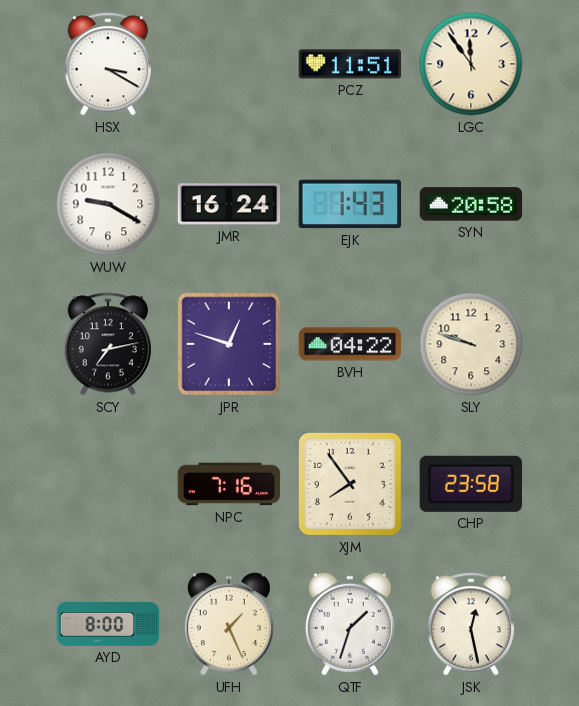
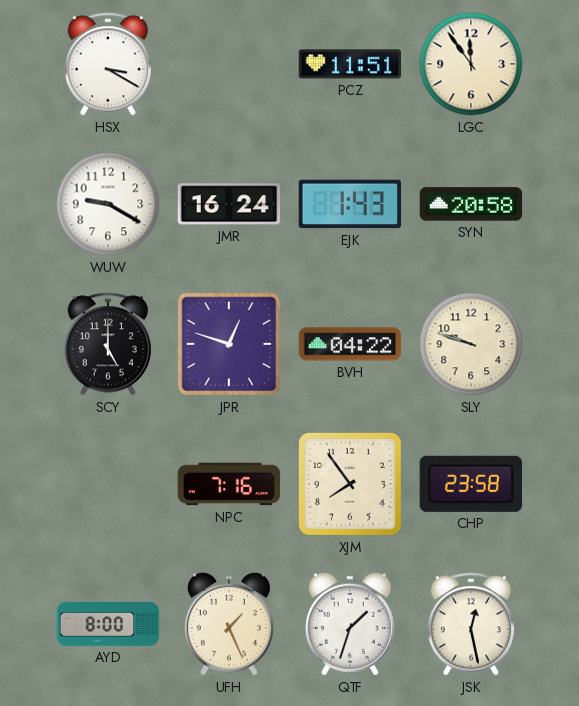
SCY: 7:13 -> 5:00
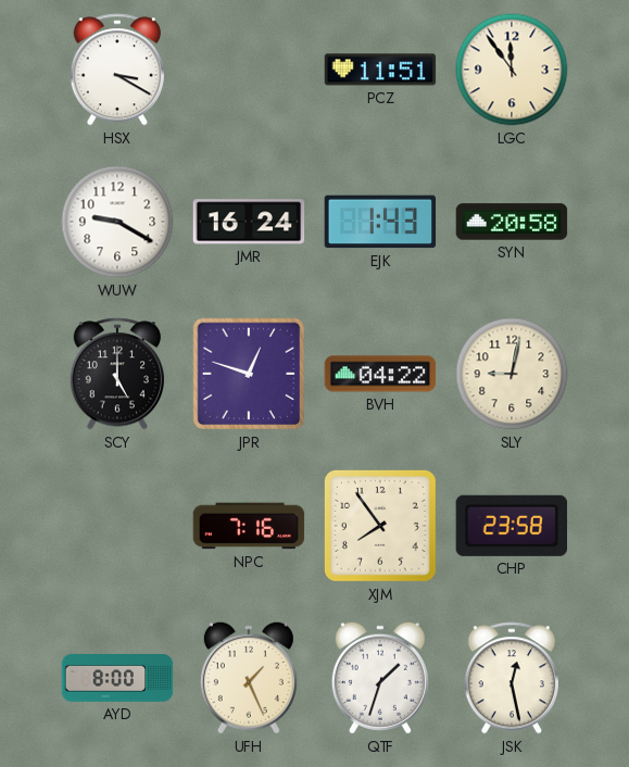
SLY: 9:48 -> 9:02
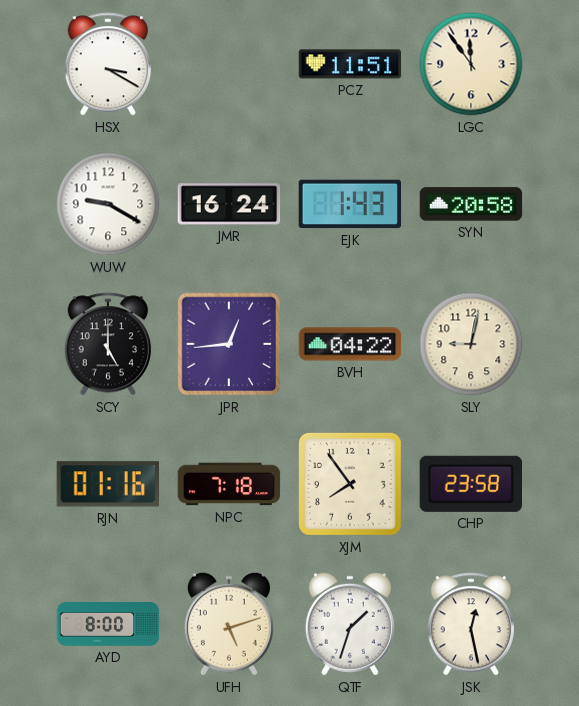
JPR: 12:48 -> 12:44
RJN: none -> 01:16
NPC: 7:16 -> 7:18
UFH: 1:26 -> 5:12
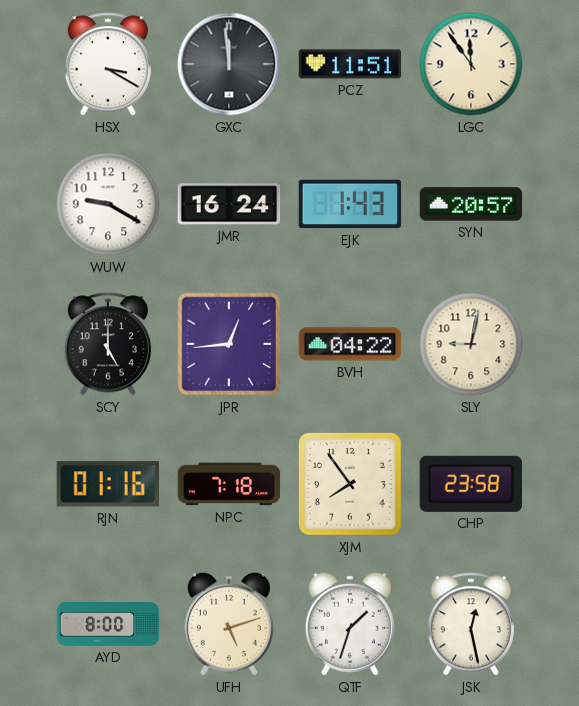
GXC: none -> 11:59
SYN: 20:58 -> 20:57
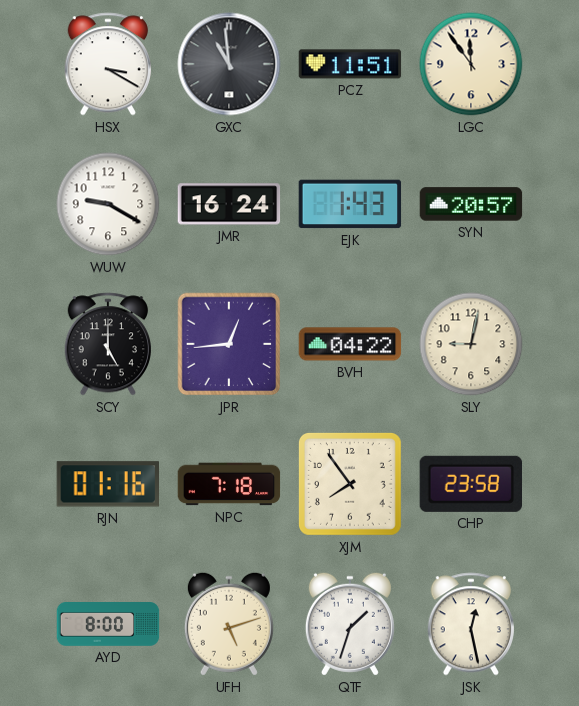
GXC: 11:59 -> 10:59
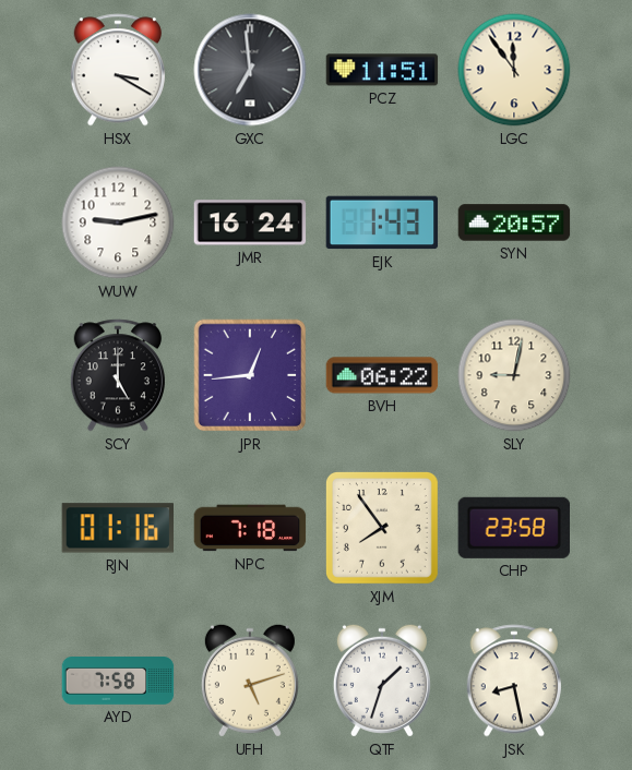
GXC: 10:59 -> 6:59
WUW: 9:20 -> 9:13
BVH: 04:22 -> 06:22
AYD: 8:00 -> 7:58
JSK: 12:28 -> 8:28
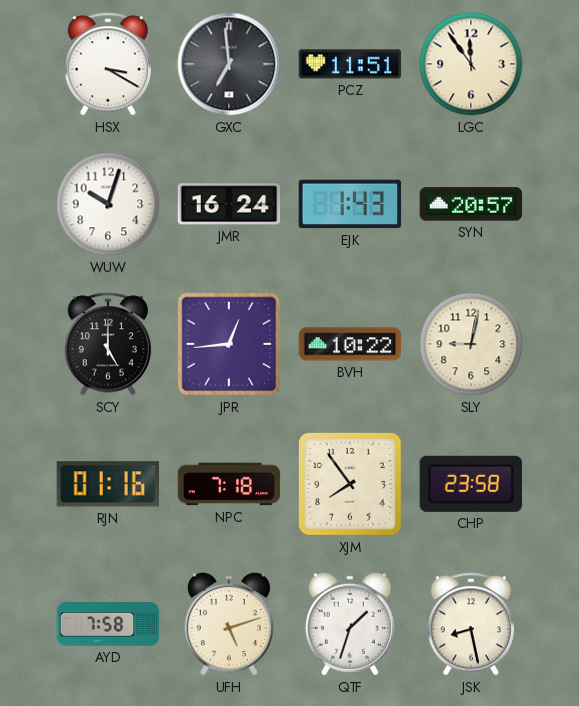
WUW: 9:13 -> 10:03
BVH: 06:22 -> 10:22
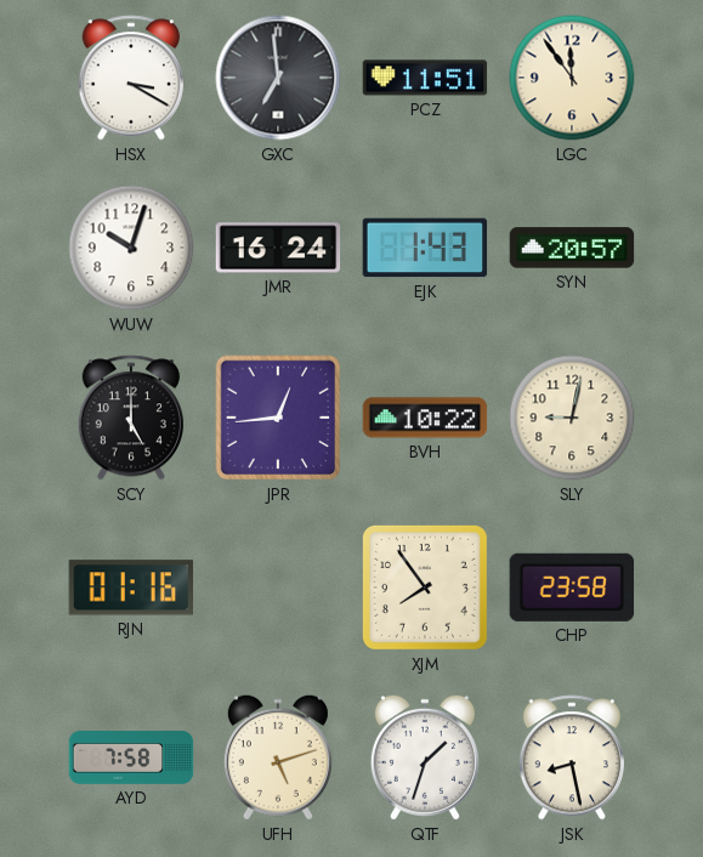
NPC: 7:18 -> none
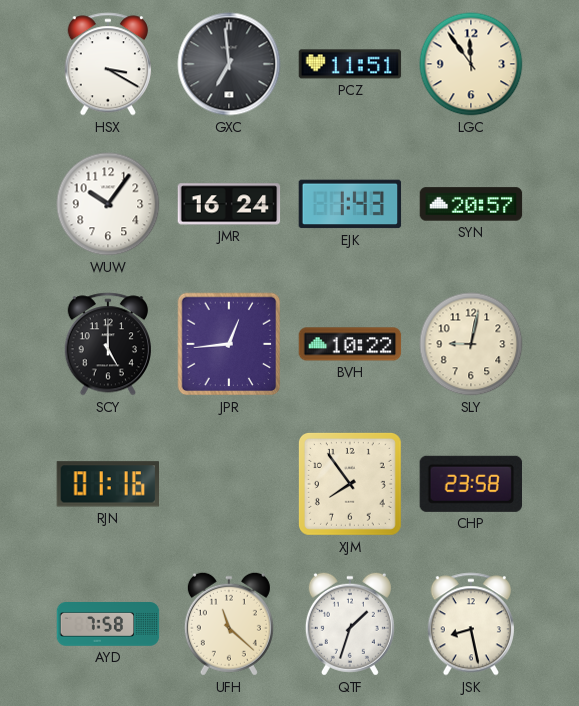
WUW: 10:03 -> 10:06
UFH: 5:12 -> 11:22
